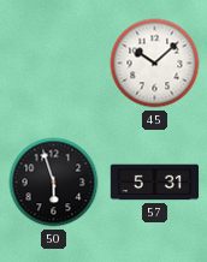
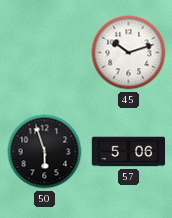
45: 10:08 -> 10:12
57: 5:31 -> 5:06
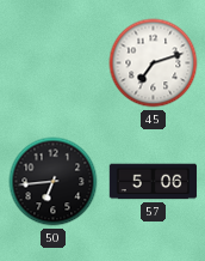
45: 10:12 -> 7:12
50: 5:57 -> 6:44
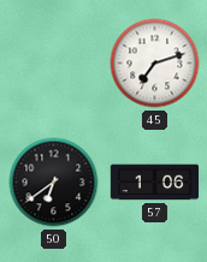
50: 6:44 -> 6:39
57: 5:06 -> 1:06
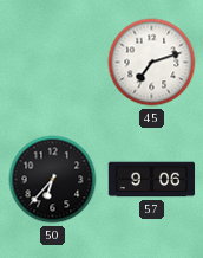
50: 6:39 -> 6:37
57: 1:06 -> 9:06
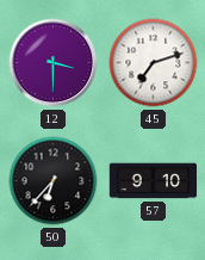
12: none -> 3:30
57: 9:06 -> 9:10
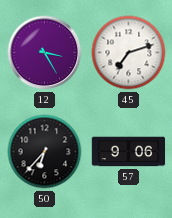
12: 3:30 -> 3:25
57: 9:10 -> 9:06
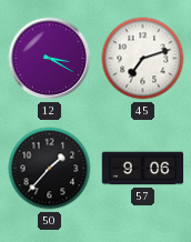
12: 3:25 -> 3:20
50: 6:37 -> 1:37
